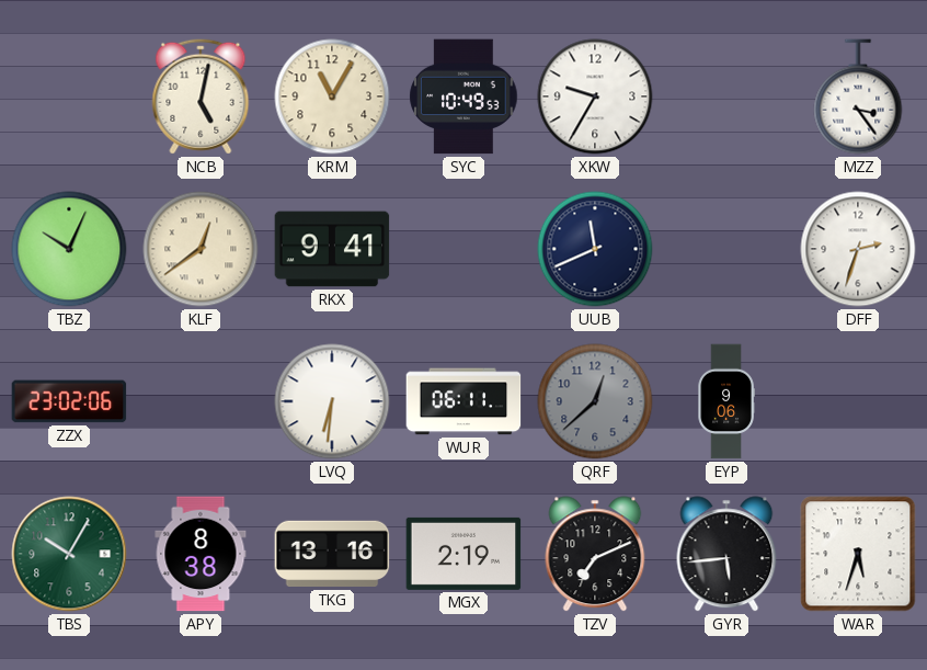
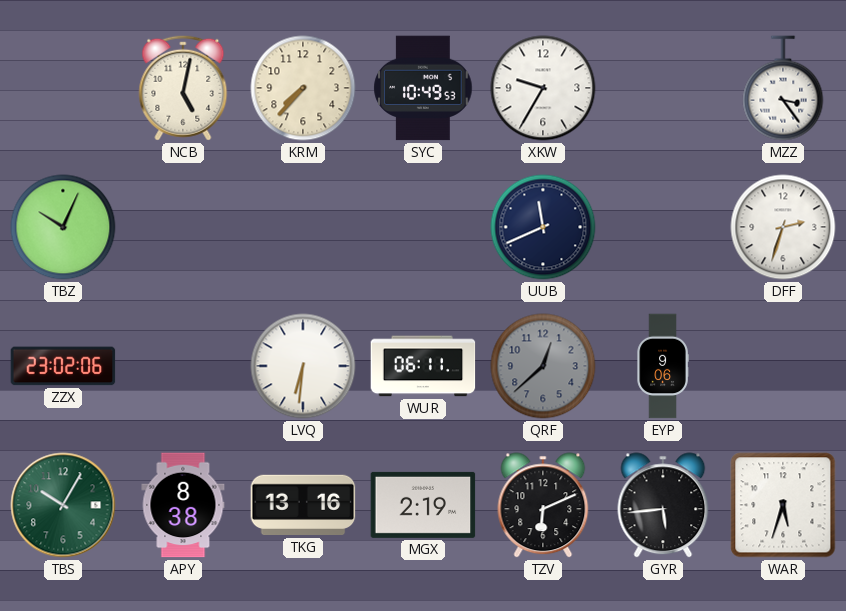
KRM: 11:05 -> 7:37
KLF: 12:39 -> none
RKX: 9:41 -> none
TZV: 7:11 -> 6:11
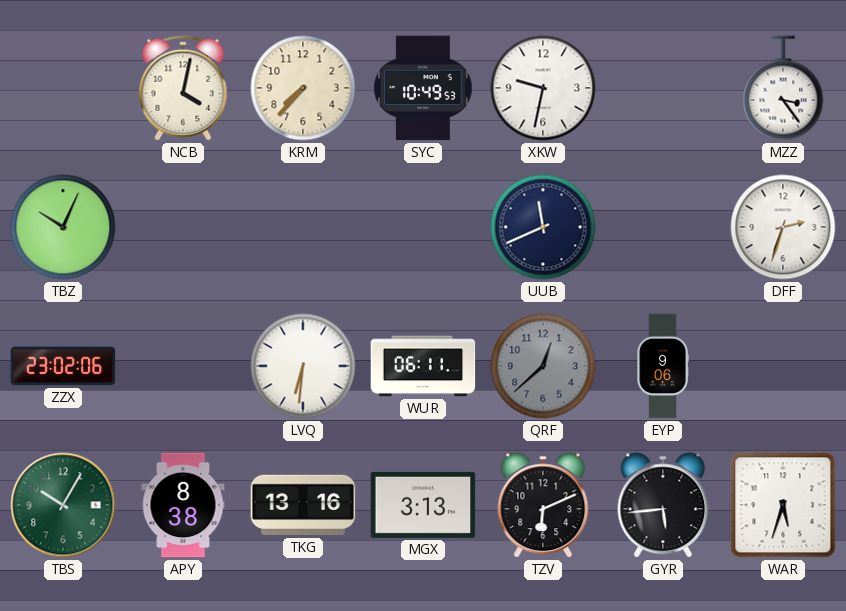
NCB: 5:02 -> 4:02
XKW: 9:35 -> 9:32
MGX: 2:19 -> 3:13
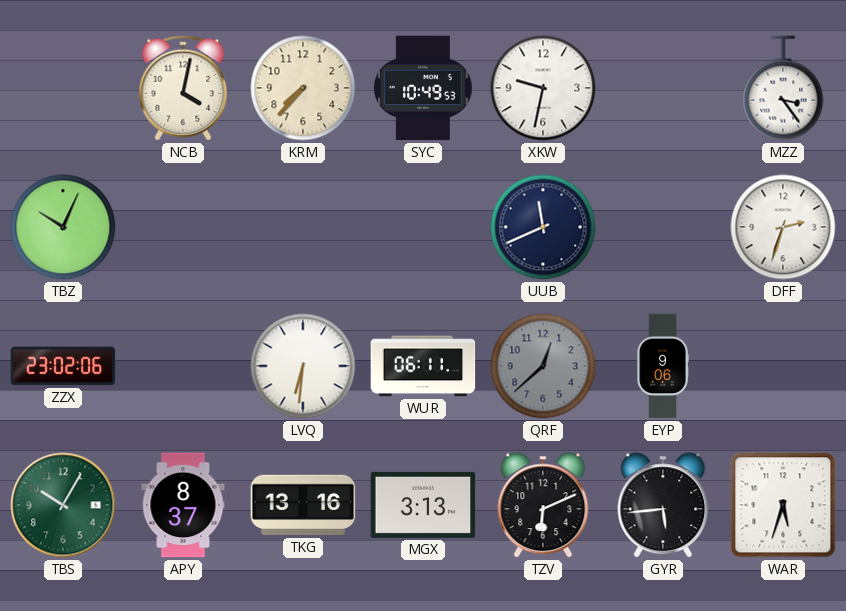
APY: 8:38 -> 8:37
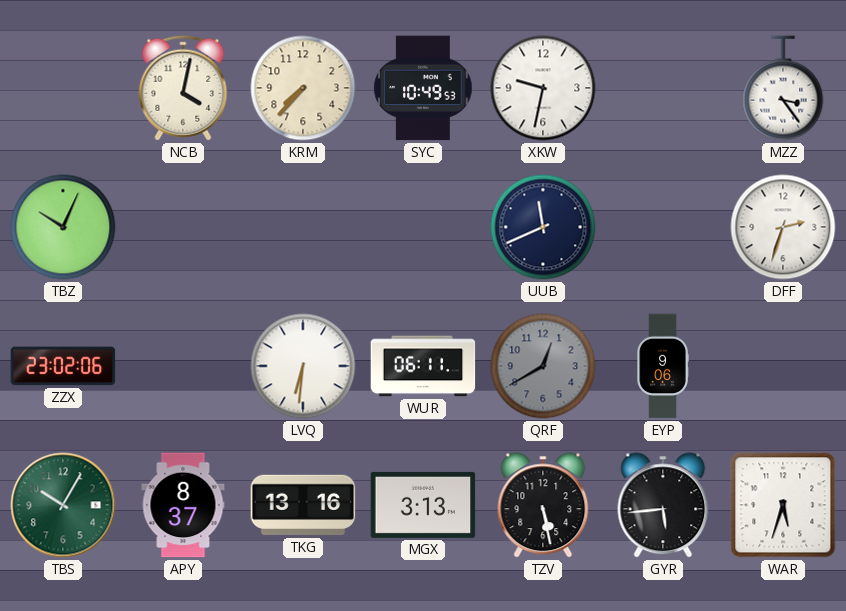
QRF: 12:38 -> 12:40
TZV: 6:11 -> 5:28
